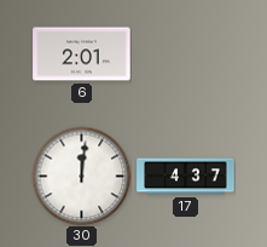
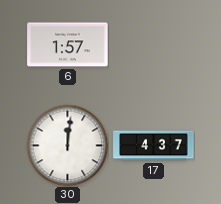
6: 2:01 -> 1:57
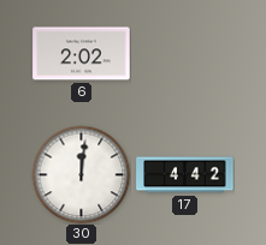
6: 1:57 -> 2:02
17: 4:37 -> 4:42
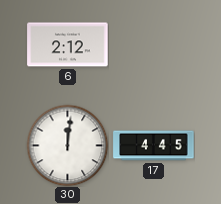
6: 2:02 -> 2:12
17: 4:42 -> 4:45
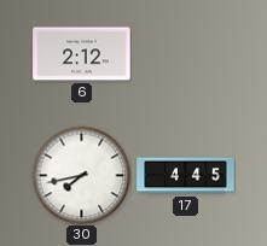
30: 12:01 -> 7:43
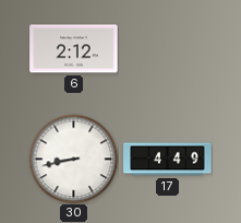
30: 7:43 -> 8:43
17: 4:45 -> 4:49
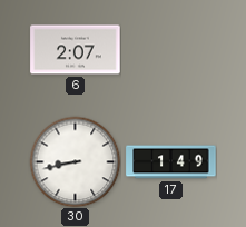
6: 2:12 -> 2:07
17: 4:49 -> 1:49
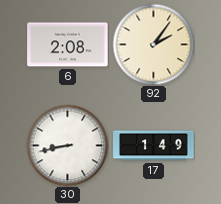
6: 2:07 -> 2:08
92: none -> 2:06
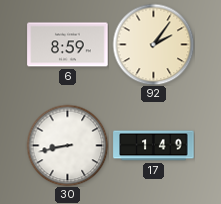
6: 2:08 -> 8:59
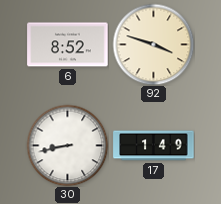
6: 8:59 -> 8:52
92: 2:06 -> 3:48
